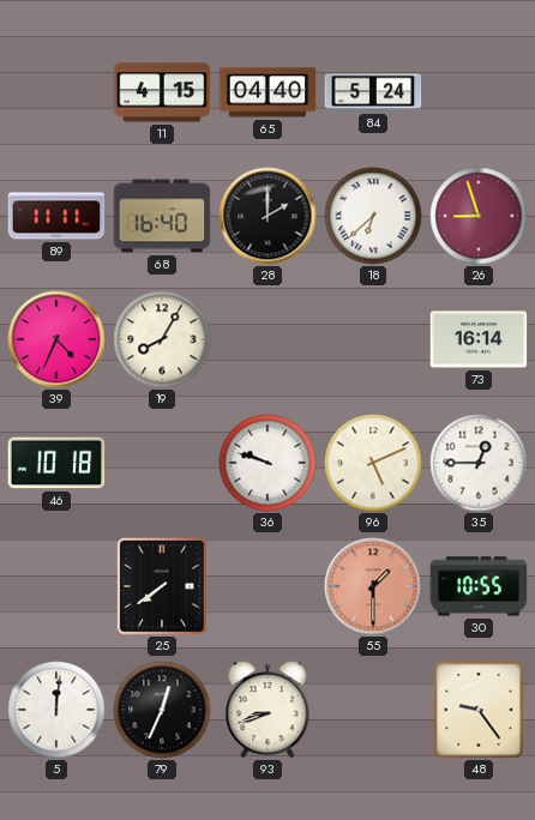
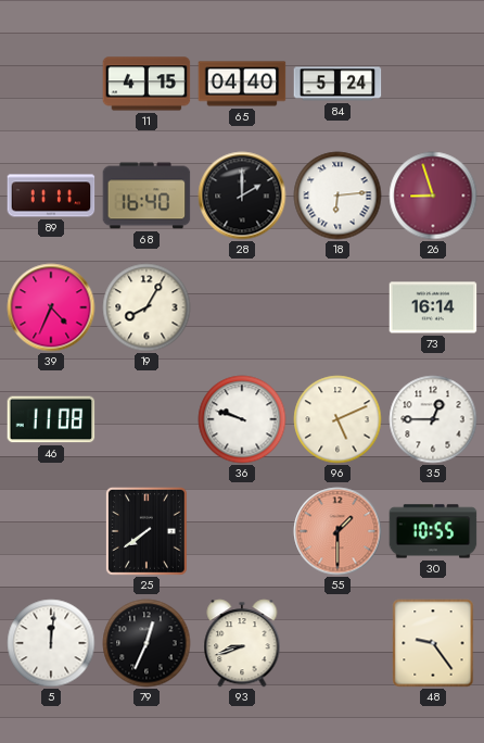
18: 6:38 -> 6:14
46: 10:18 -> 11:08
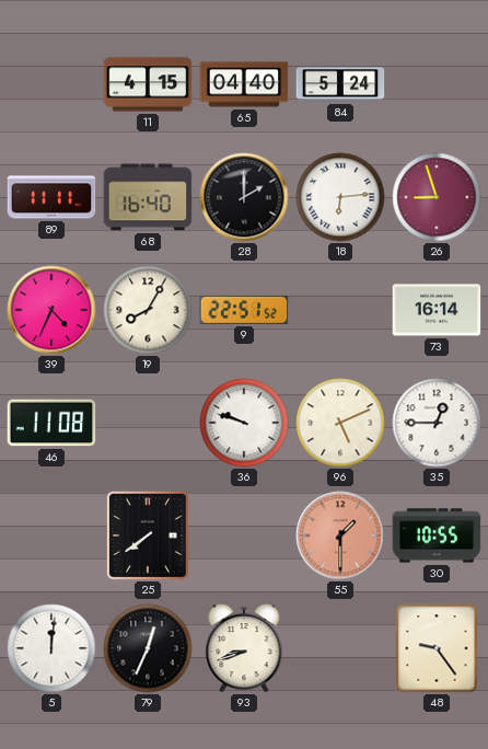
9: none -> 22:51
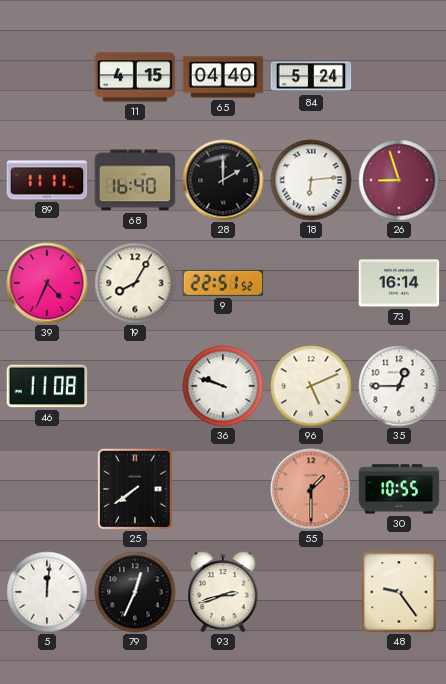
93: 8:42 -> 2:42
